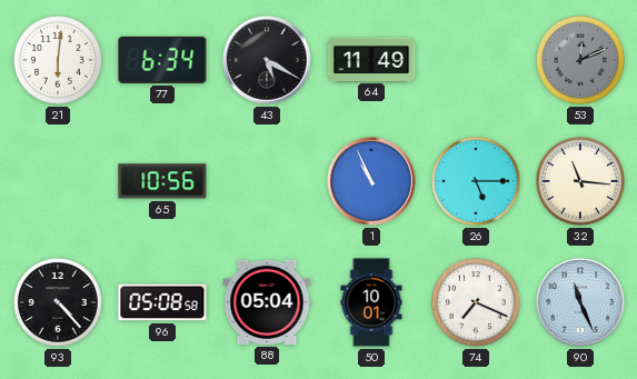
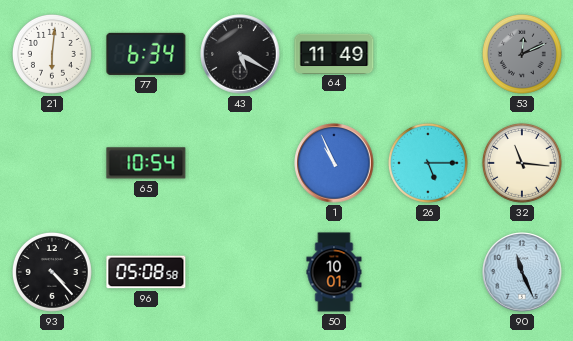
65: 10:56 -> 10:54
88: 05:04 -> none
74: 7:19 -> none
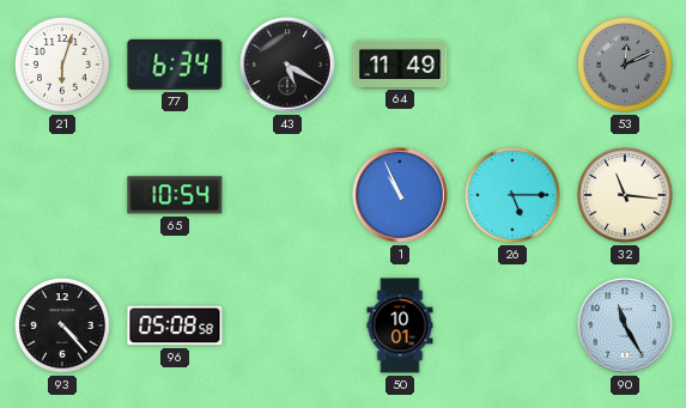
21: 6:01 -> 6:03
90: 11:26 -> 11:25
